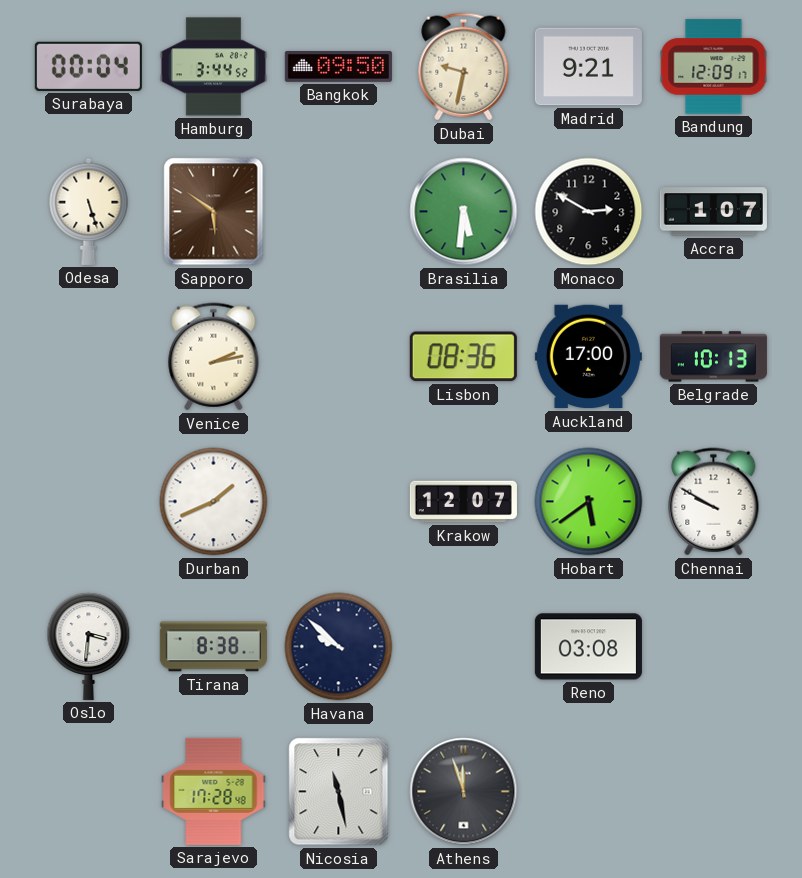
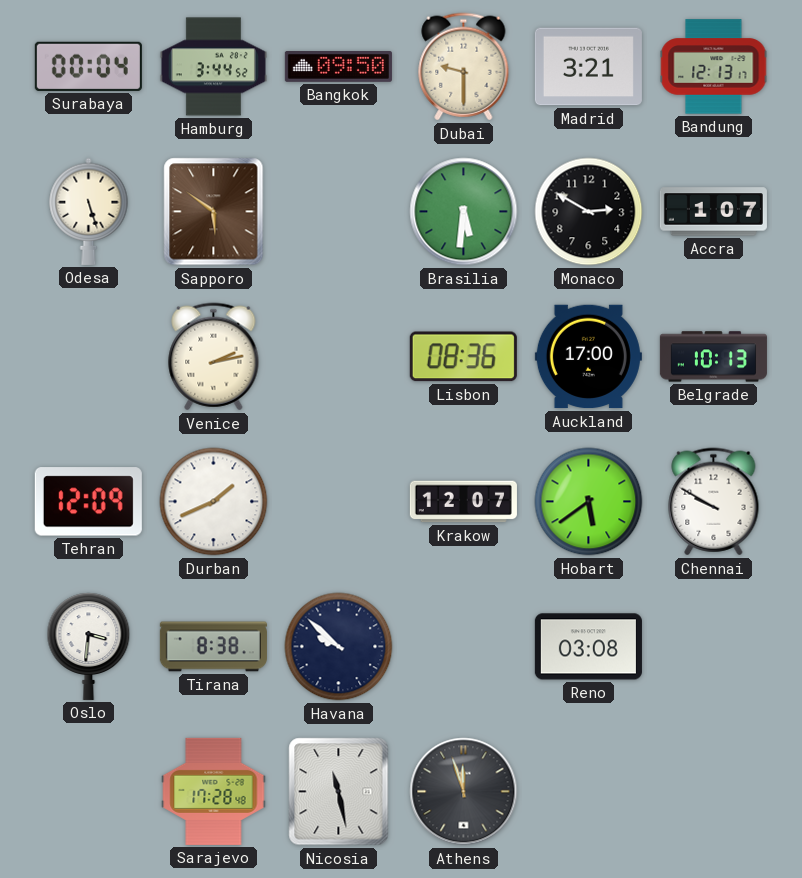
Dubai: 9:32 -> 9:30
Madrid: 9:21 -> 3:21
Bandung: 12:09 -> 12:13
Tehran: none -> 12:09
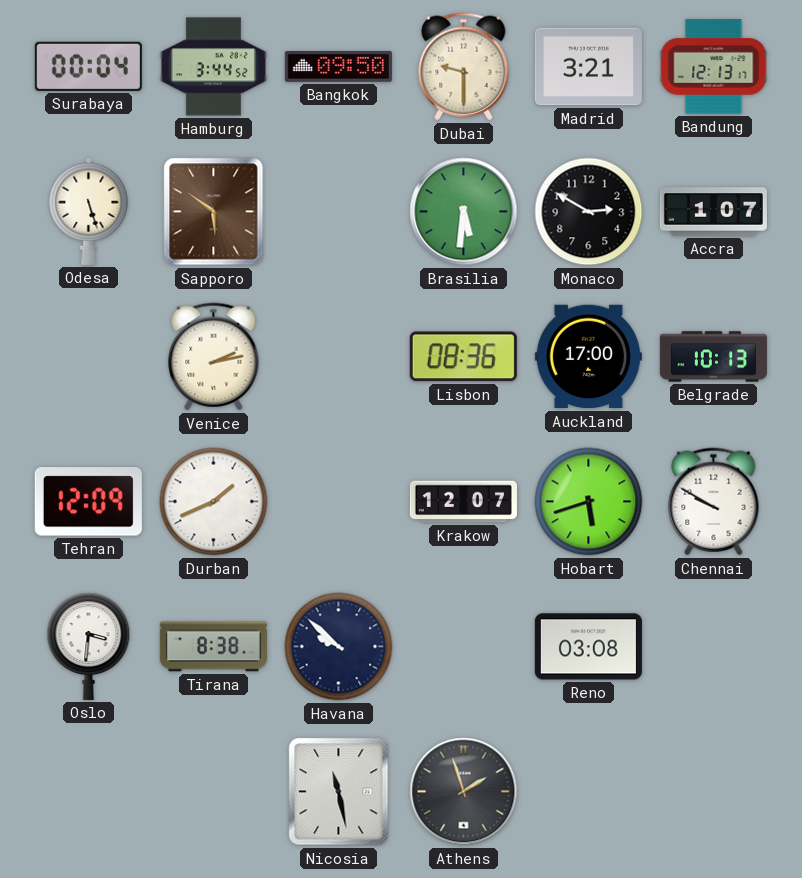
Hobart: 5:39 -> 5:42
Sarajevo: 17:28 -> none
Athens: 11:57 -> 1:57
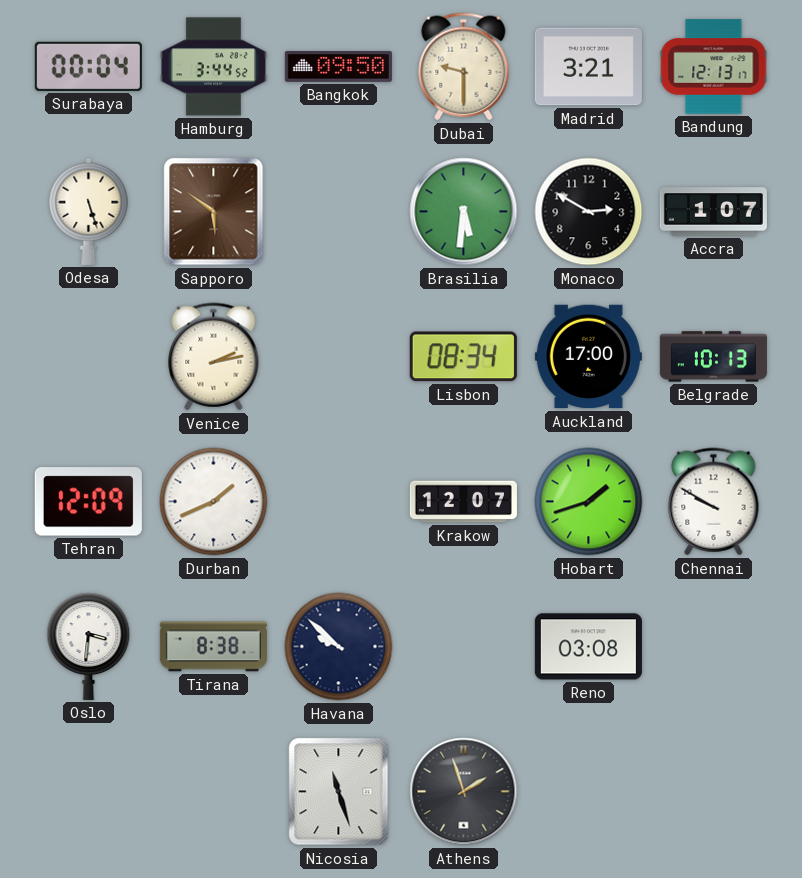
Lisbon: 08:36 -> 08:34
Hobart: 5:42 -> 1:42
Nicosia: 11:28 -> 11:27
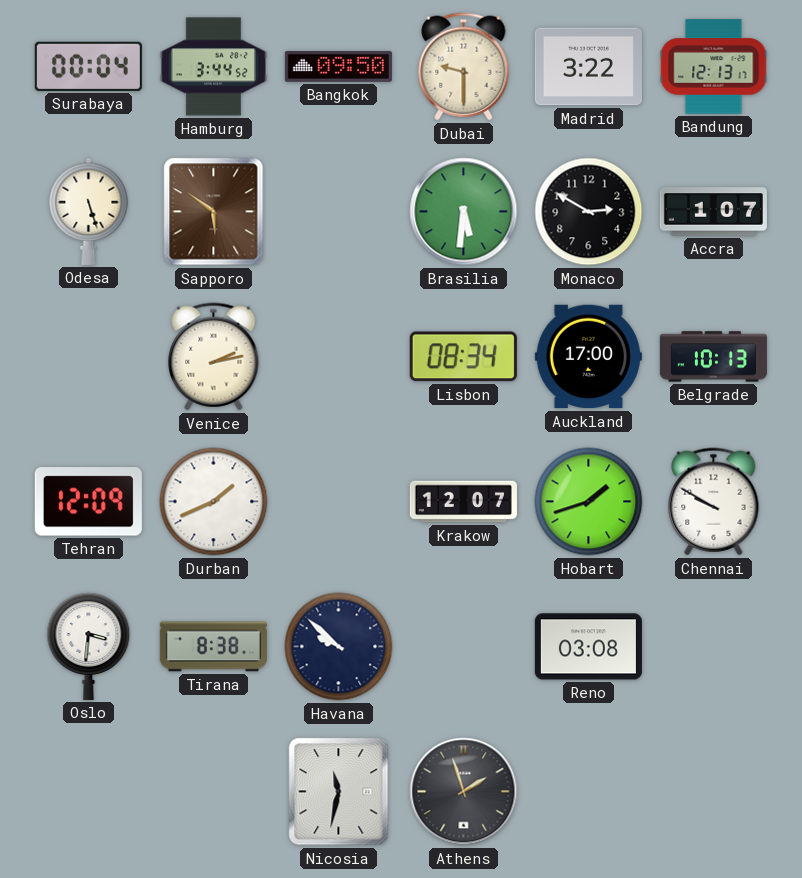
Madrid: 3:21 -> 3:22
Nicosia: 11:27 -> 11:32
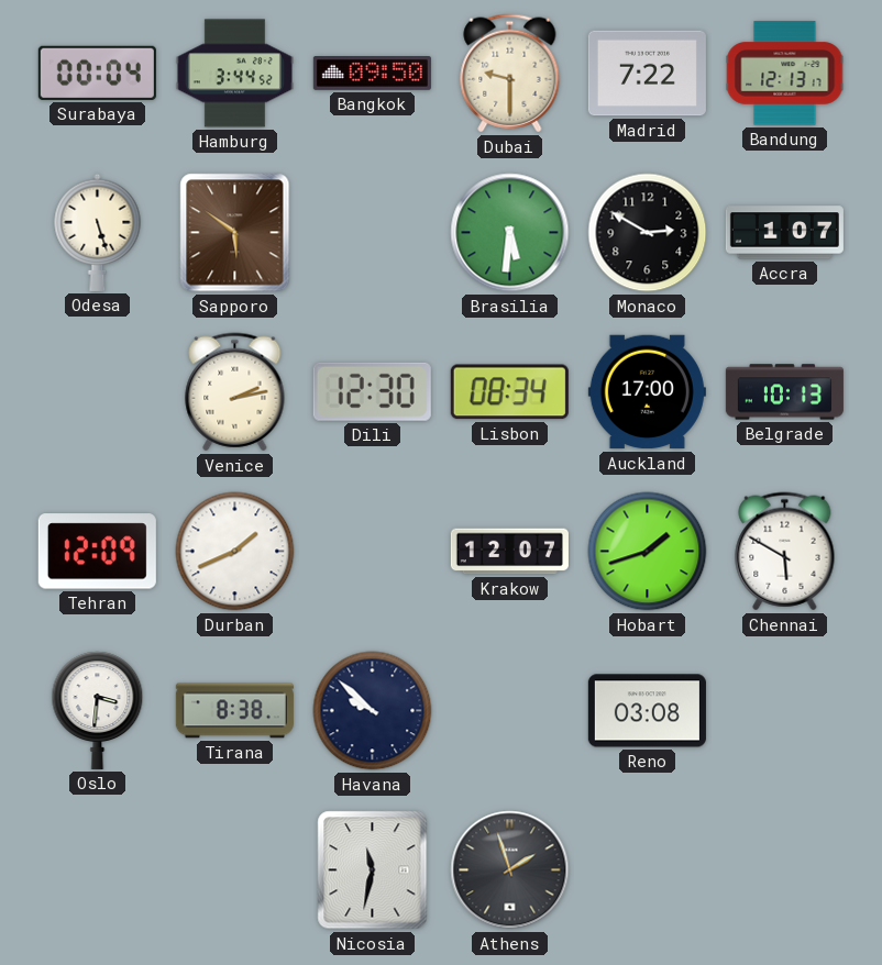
Madrid: 3:22 -> 7:22
Dili: none -> 12:30
Chennai: 9:50 -> 5:50
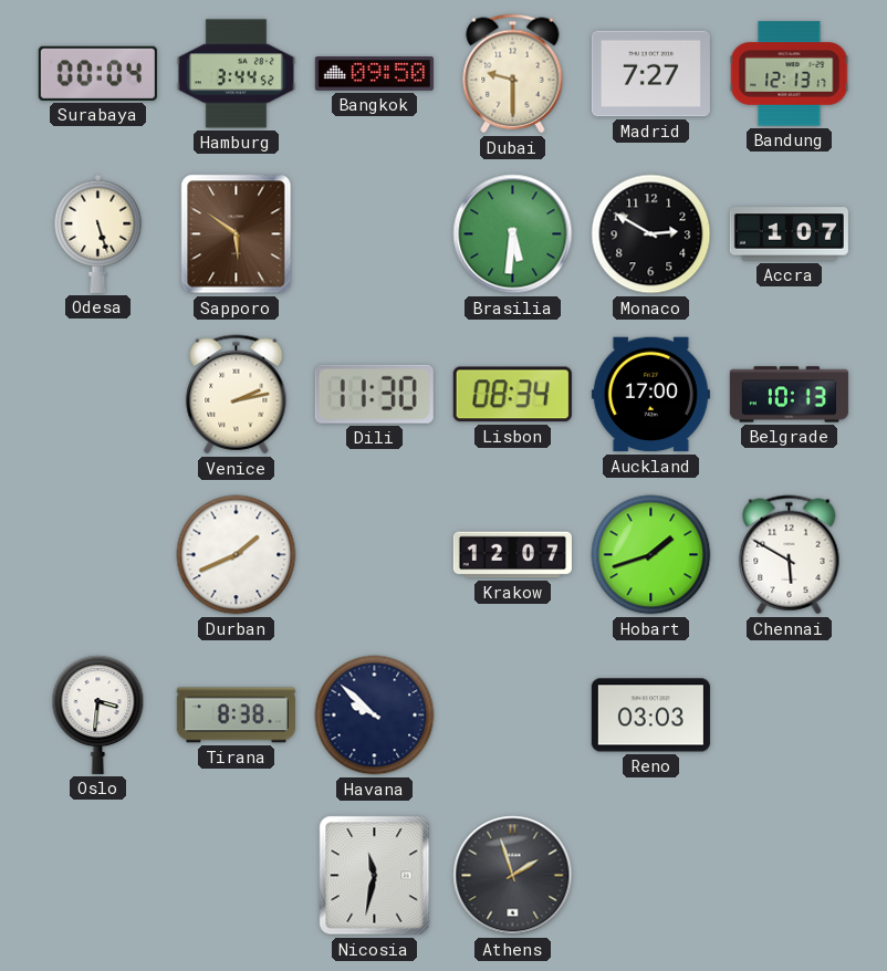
Madrid: 7:22 -> 7:27
Dili: 12:30 -> 11:30
Tehran: 12:09 -> none
Reno: 03:08 -> 03:03
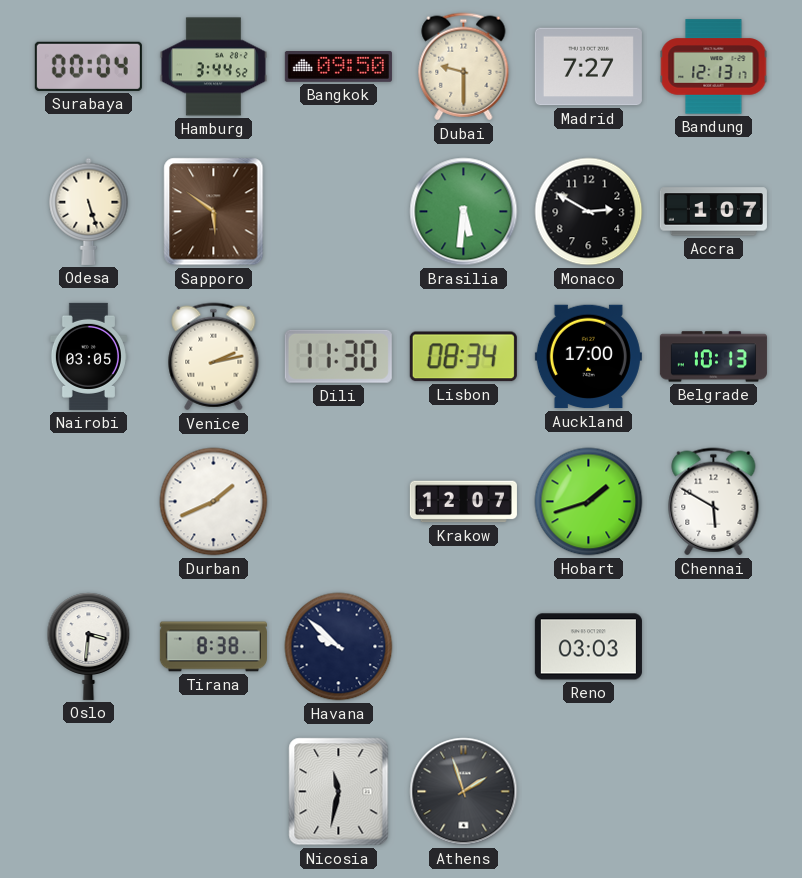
Nairobi: none -> 03:05
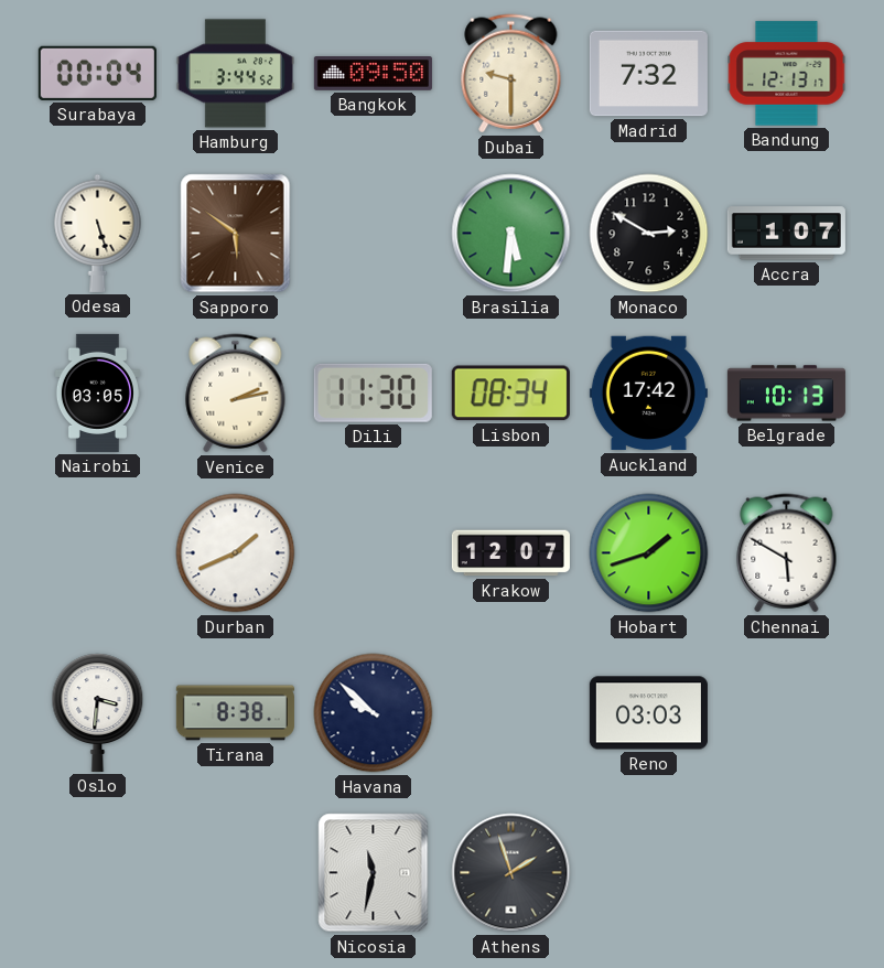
Madrid: 7:27 -> 7:32
Auckland: 17:00 -> 17:42
